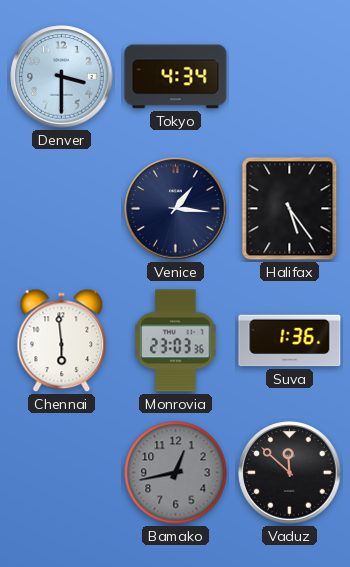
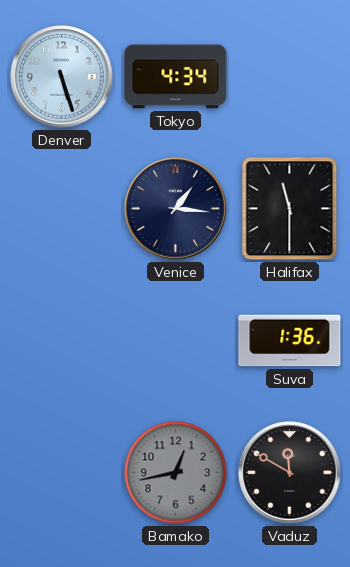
Denver: 3:30 -> 5:27
Halifax: 5:24 -> 11:30
Chennai: 5:59 -> none
Monrovia: 23:03 -> none
Vaduz: 11:52 -> 11:50
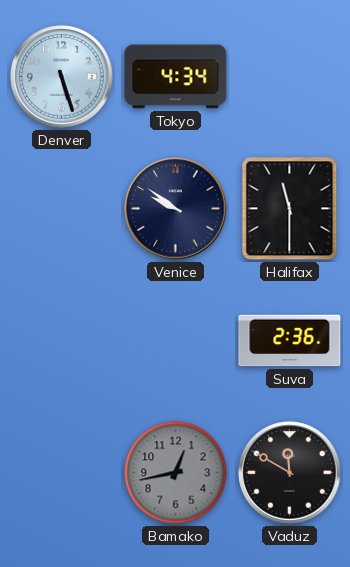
Venice: 1:16 -> 9:51
Suva: 1:36 -> 2:36
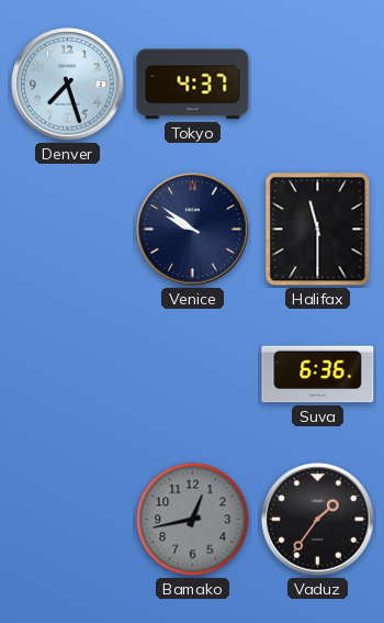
Denver: 5:27 -> 7:27
Tokyo: 4:34 -> 4:37
Suva: 2:36 -> 6:36
Vaduz: 11:50 -> 1:36
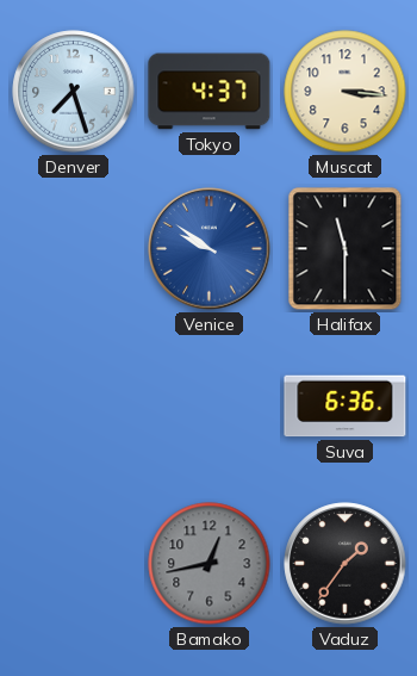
Muscat: none -> 3:16
Venice dial: navy -> blue
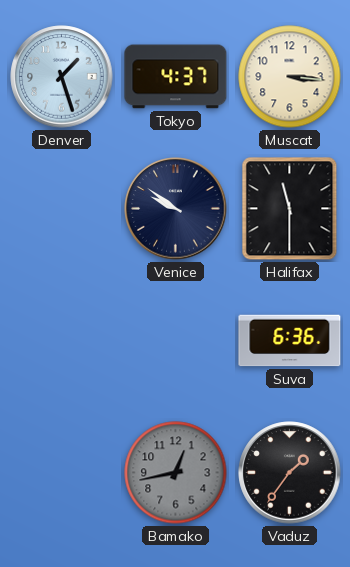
Denver: 7:27 -> 1:27
Venice dial: blue -> navy
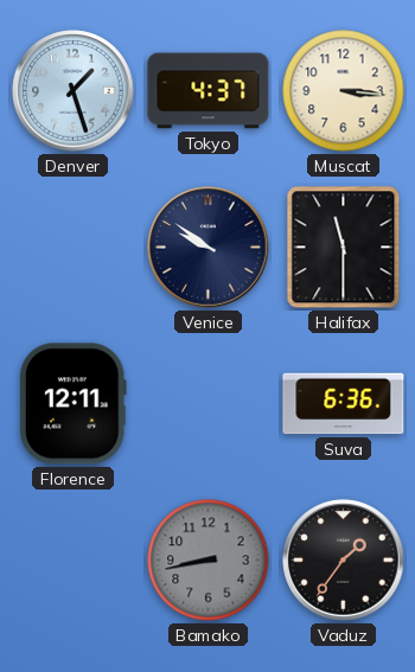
Florence: none -> 12:11
Bamako: 12:43 -> 8:43
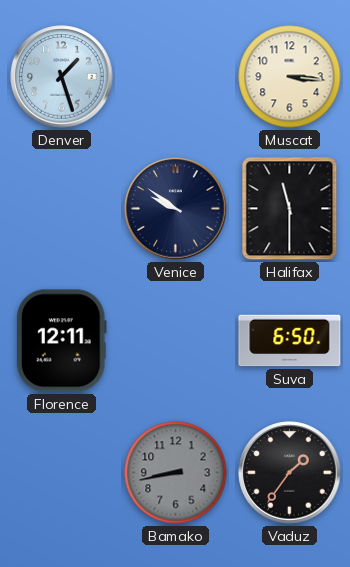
Tokyo: 4:37 -> none
Suva: 6:36 -> 6:50
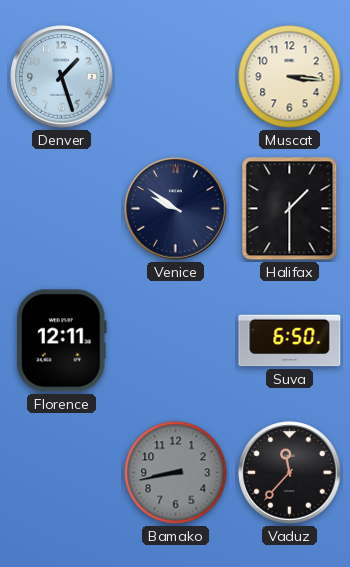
Halifax: 11:30 -> 1:30
Vaduz: 1:36 -> 11:37
